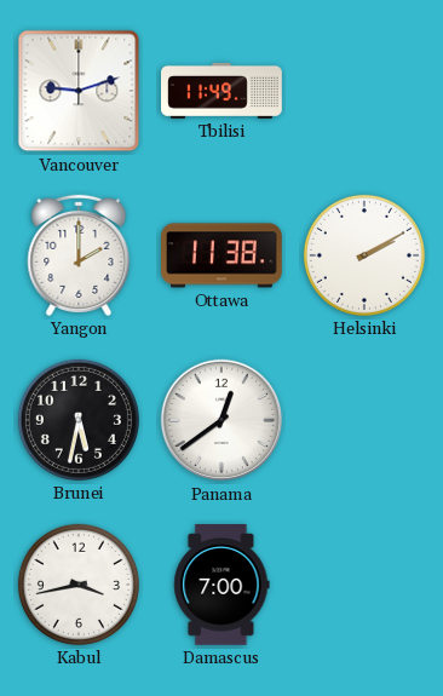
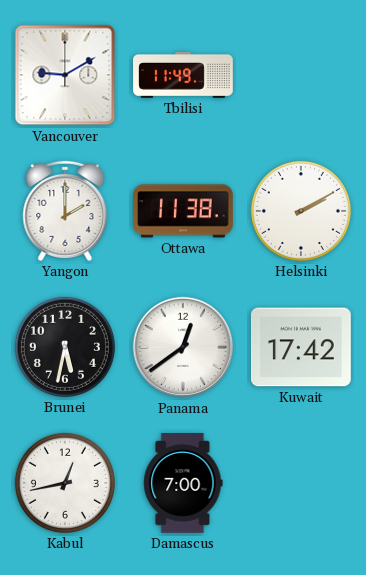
Vancouver: 9:12 -> 9:10
Kuwait: none -> 17:42
Kabul: 3:43 -> 12:43
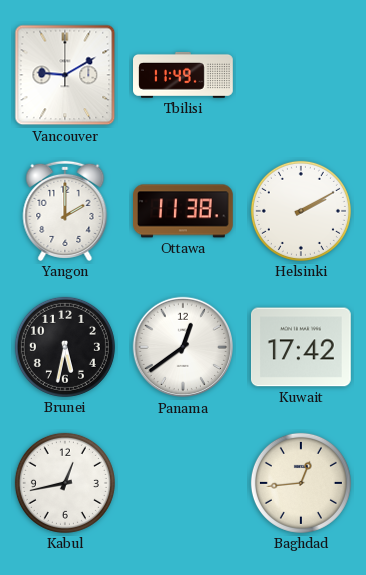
Damascus: 7:00 -> none
Baghdad: none -> 12:44
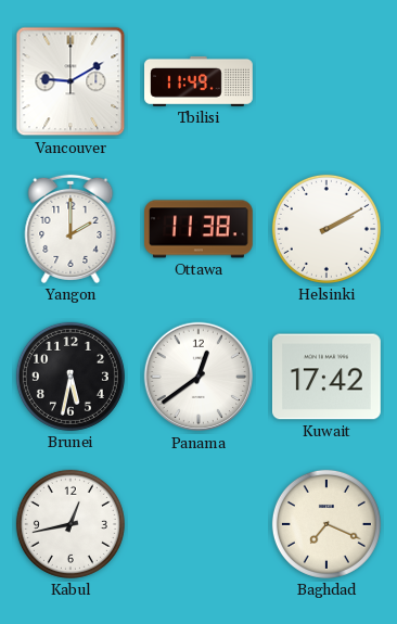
Baghdad: 12:44 -> 7:19
